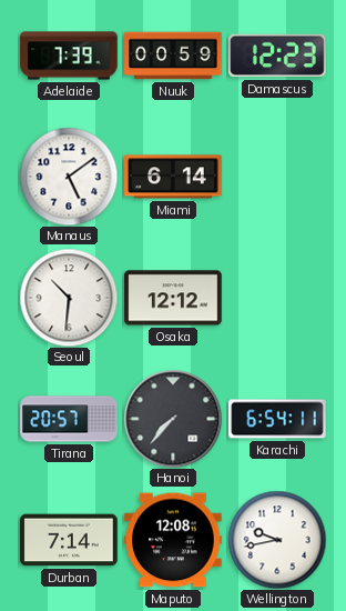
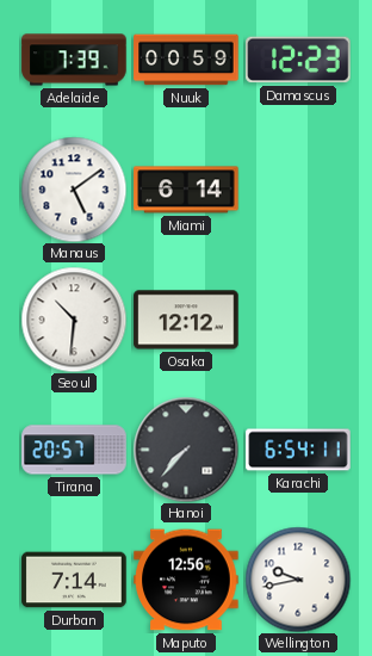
Maputo: 12:08 -> 12:56
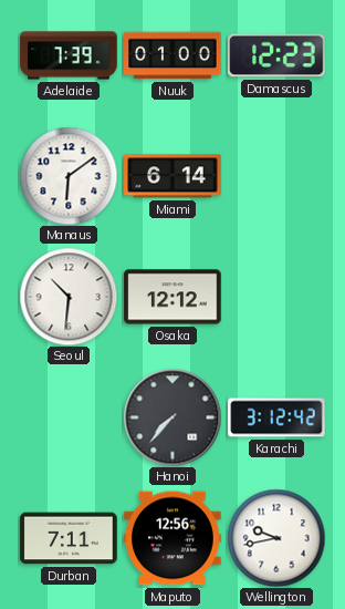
Nuuk: 00:59 -> 01:00
Manaus: 5:09 -> 6:09
Tirana: 20:57 -> none
Karachi: 6:54 -> 3:12
Durban: 7:14 -> 7:11
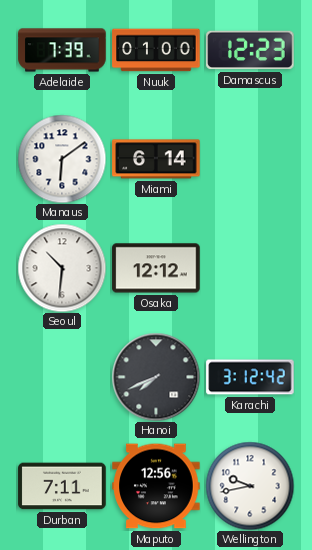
Hanoi: 7:37 -> 7:41
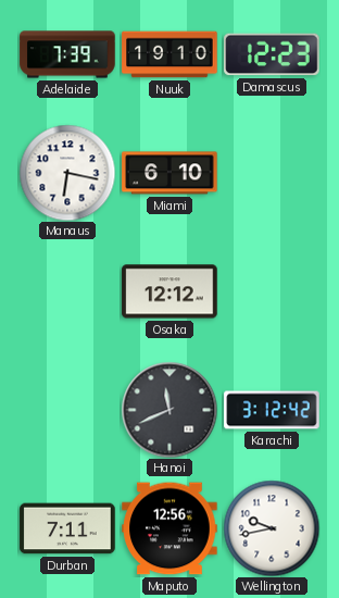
Nuuk: 01:00 -> 19:10
Manaus: 6:09 -> 6:17
Miami: 6:14 -> 6:10
Seoul: 10:31 -> none
Hanoi: 7:41 -> 11:41
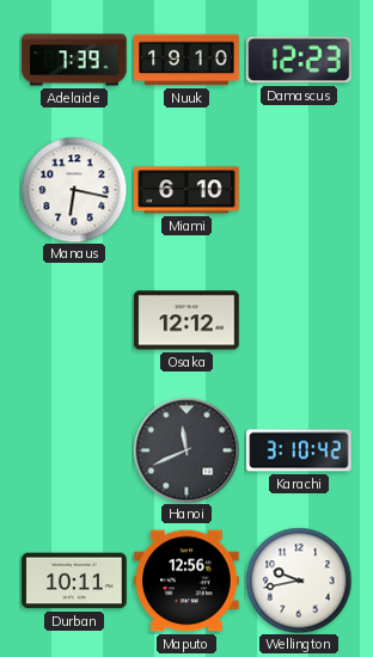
Karachi: 3:12 -> 3:10
Durban: 7:11 -> 10:11
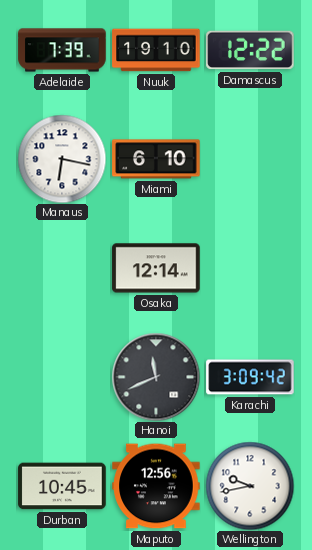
Damascus: 12:23 -> 12:22
Osaka: 12:12 -> 12:14
Karachi: 3:10 -> 3:09
Durban: 10:11 -> 10:45
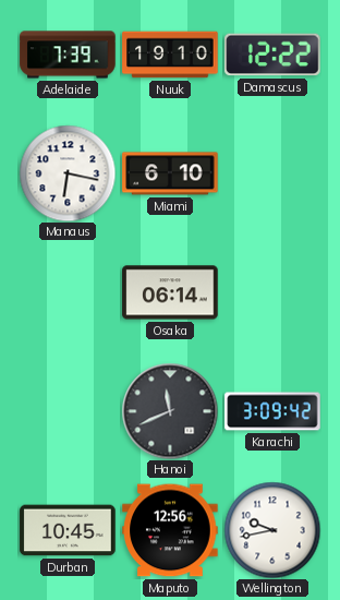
Osaka: 12:14 -> 06:14
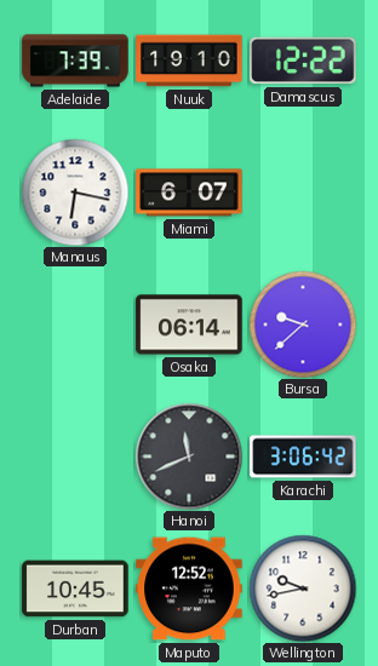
Miami: 6:10 -> 6:07
Bursa: none -> 9:38
Karachi: 3:09 -> 3:06
Maputo: 12:56 -> 12:52
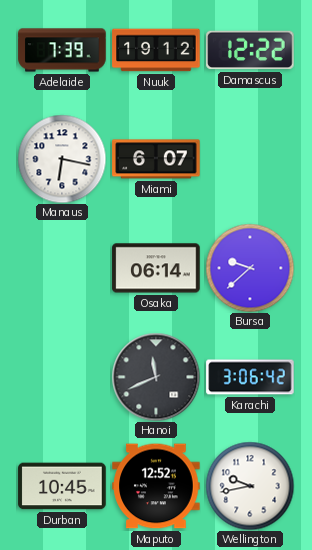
Nuuk: 19:10 -> 19:12
